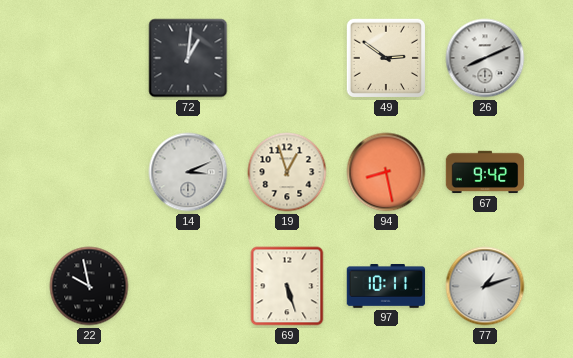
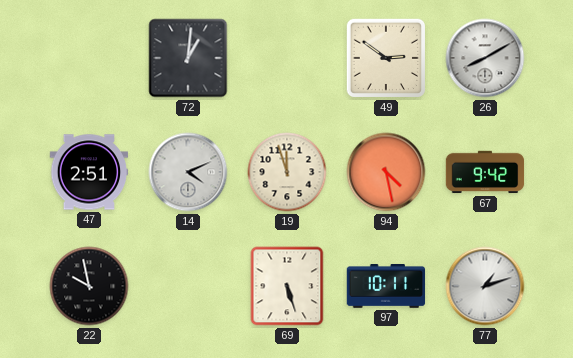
26: 8:11 -> 8:10
47: none -> 2:51
14: 3:11 -> 4:11
19: 12:57 -> 11:57
94: 8:28 -> 4:28
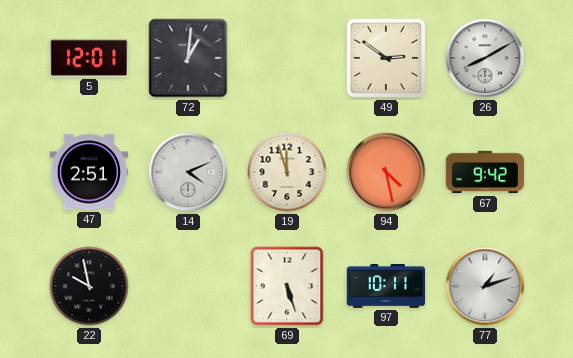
5: none -> 12:01
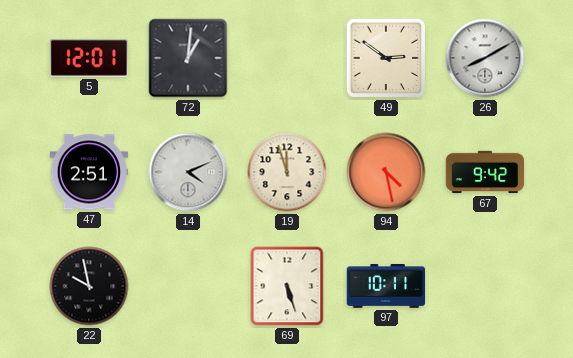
77: 1:12 -> none
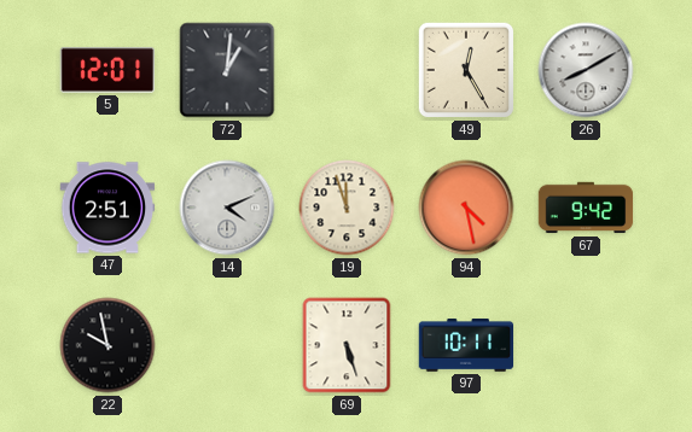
49: 2:51 -> 12:25
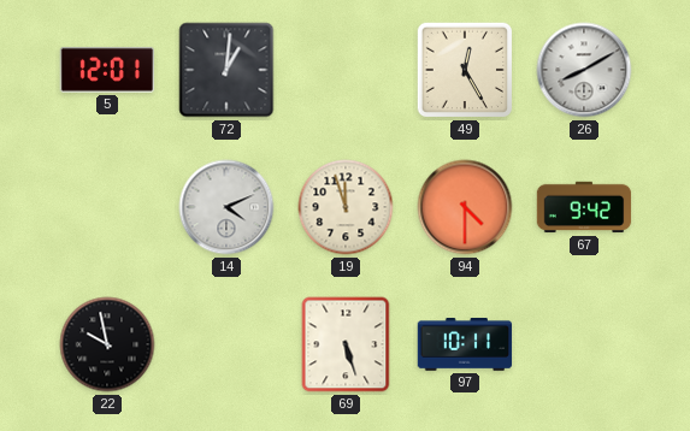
47: 2:51 -> none
94: 4:28 -> 4:30
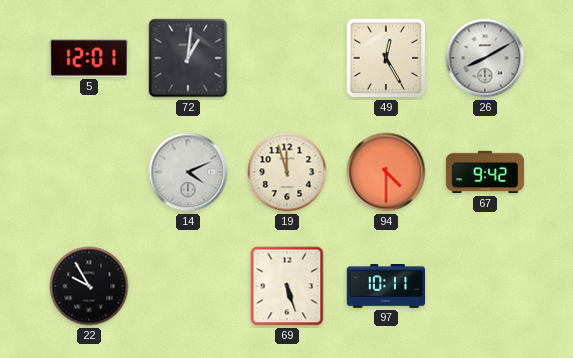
22: 9:58 -> 9:55
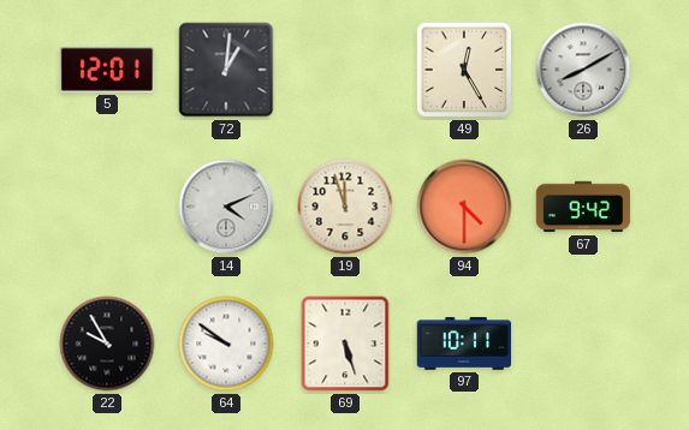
64: none -> 9:51
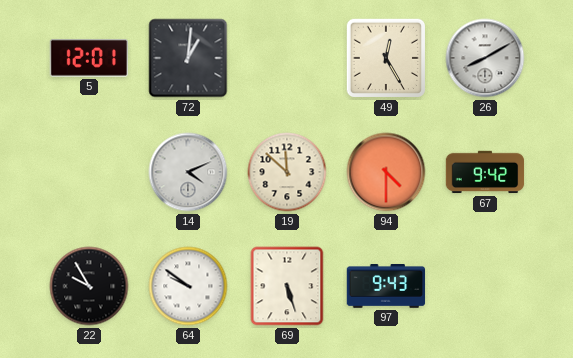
19: 11:57 -> 11:52
97: 10:11 -> 9:43
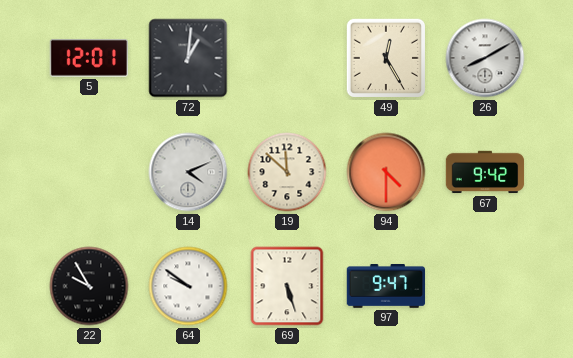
97: 9:43 -> 9:47
